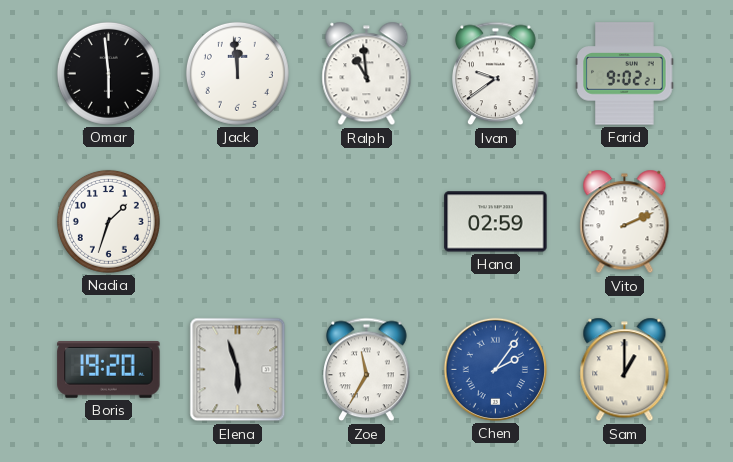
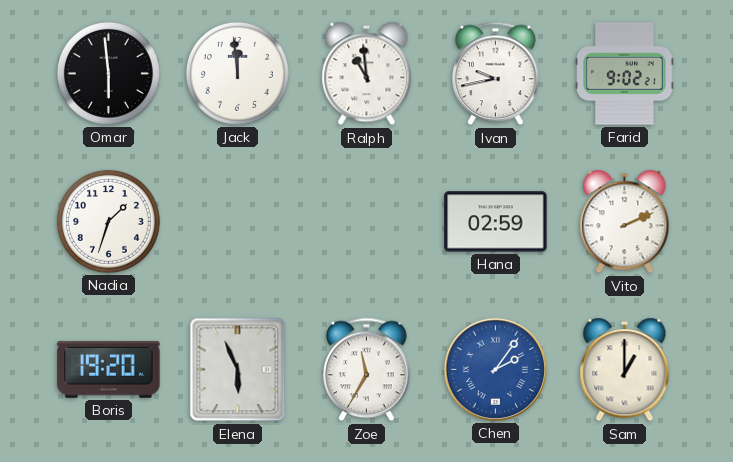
Ivan: 9:39 -> 9:43
Elena: 5:57 -> 5:56
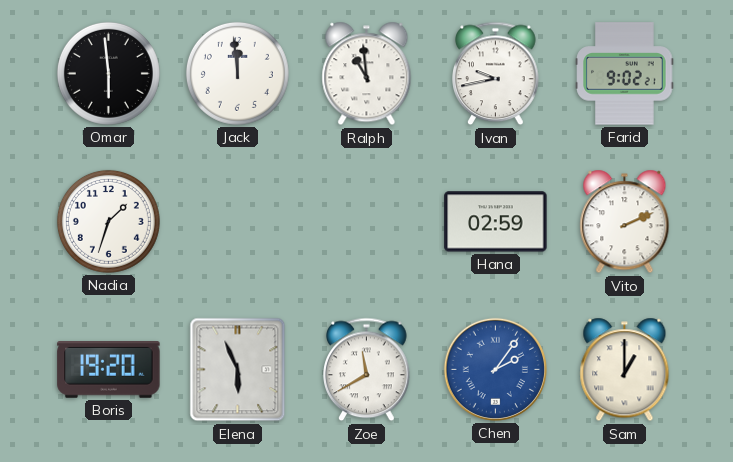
Zoe: 11:35 -> 11:40
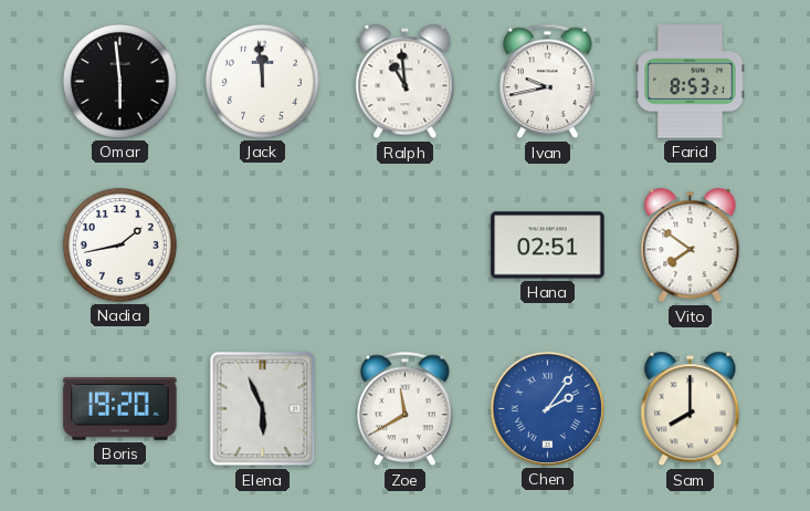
Farid: 9:02 -> 8:53
Nadia: 1:33 -> 1:43
Hana: 02:59 -> 02:51
Vito: 2:11 -> 7:51
Sam: 1:00 -> 8:00
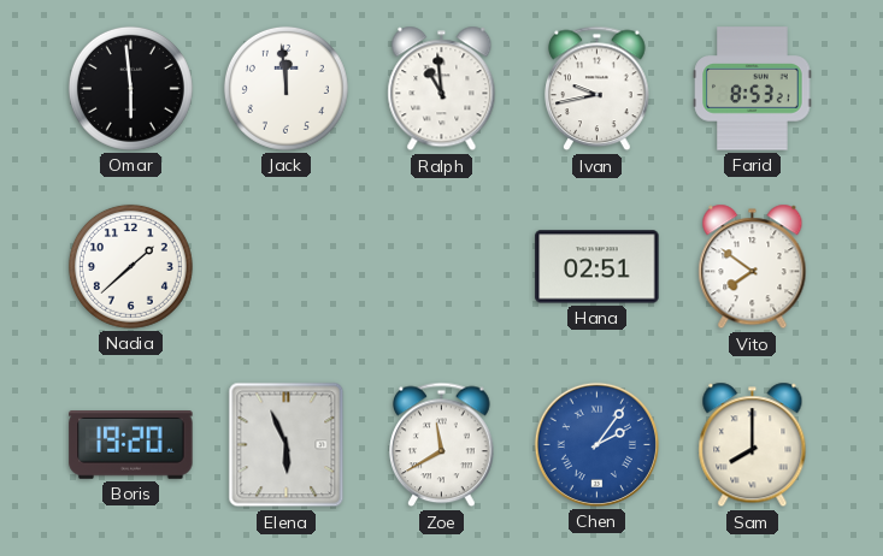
Nadia: 1:43 -> 1:38
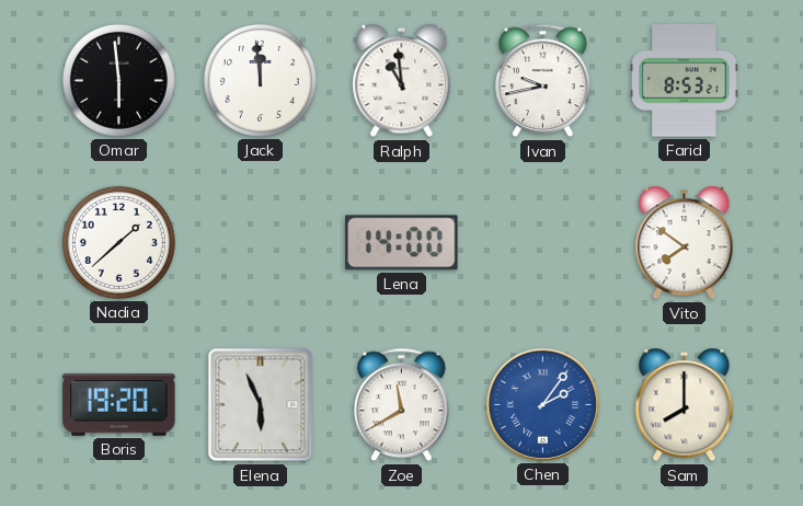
Lena: none -> 14:00
Hana: 02:51 -> none
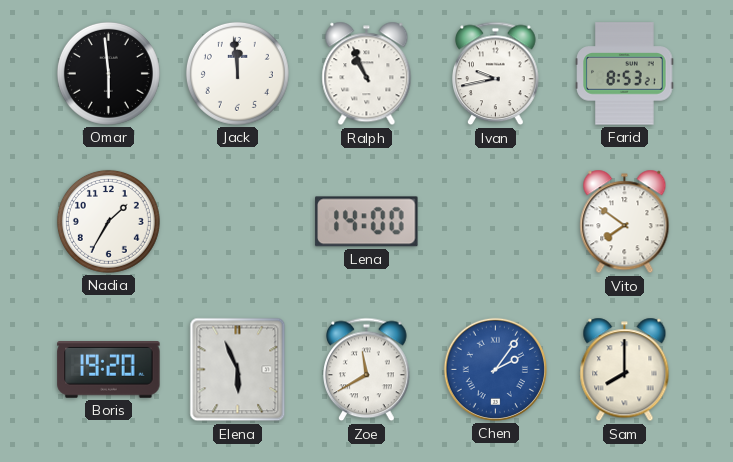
Ralph: 10:59 -> 10:56
Nadia: 1:38 -> 1:35
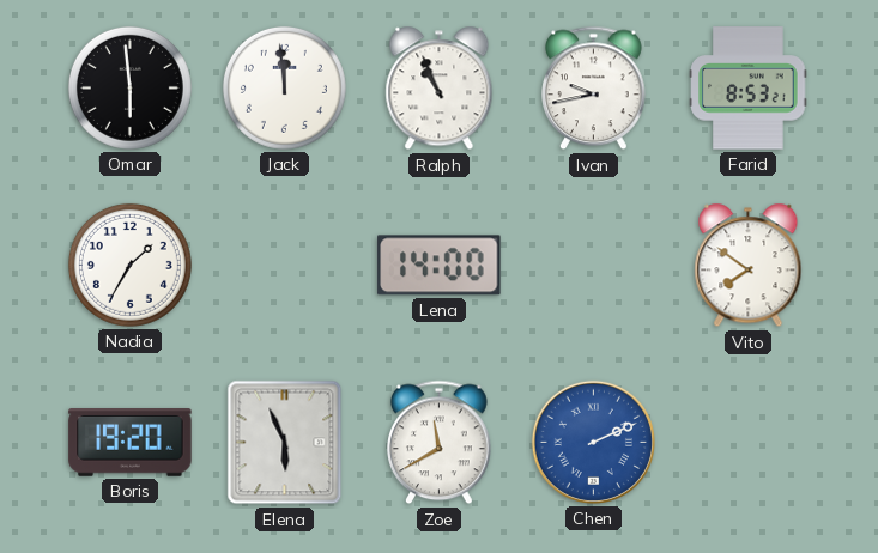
Chen: 2:06 -> 2:11
Sam: 8:00 -> none
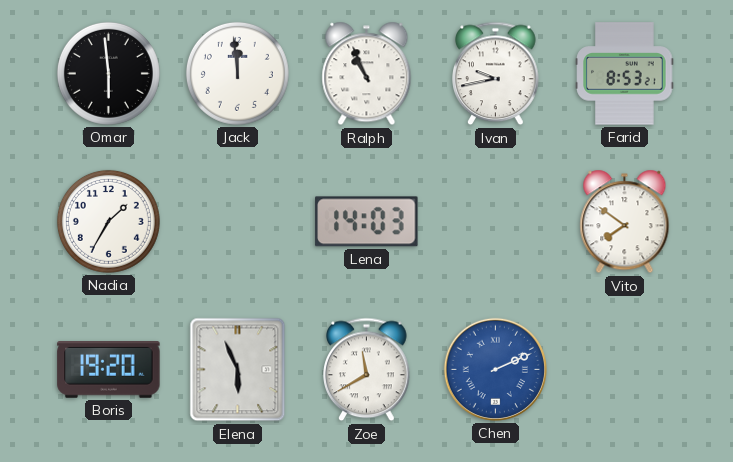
Lena: 14:00 -> 14:03
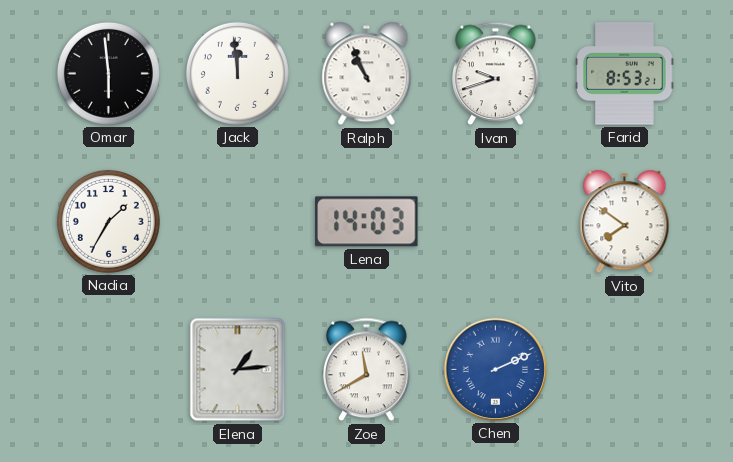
Ivan: 9:43 -> 9:42
Boris: 19:20 -> none
Elena: 5:56 -> 1:14
